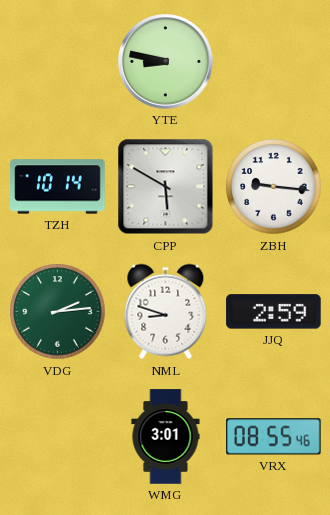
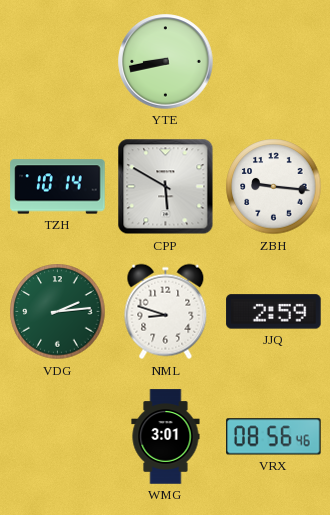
YTE: 8:47 -> 8:43
VRX: 08:55 -> 08:56
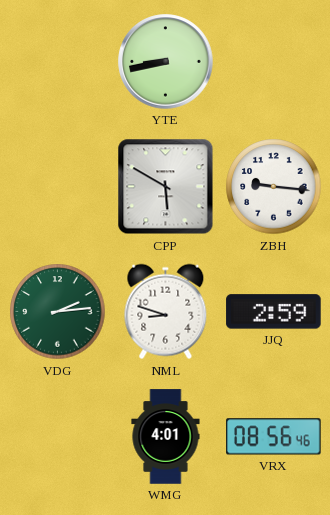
TZH: 10:14 -> none
WMG: 3:01 -> 4:01
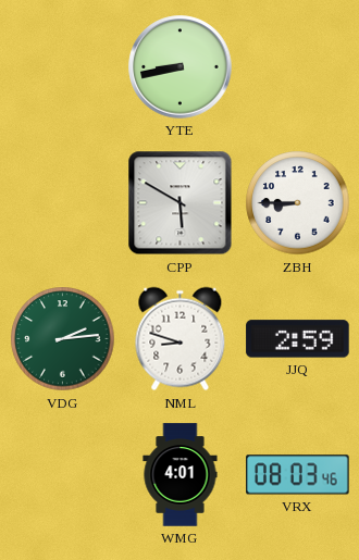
ZBH: 9:16 -> 8:45
VRX: 08:56 -> 08:03
